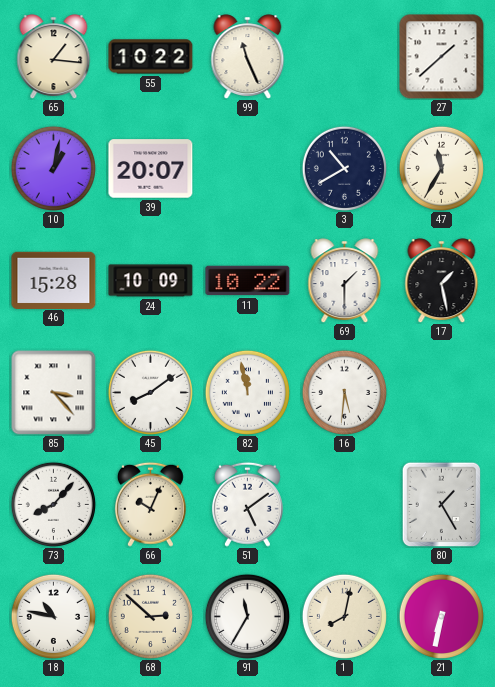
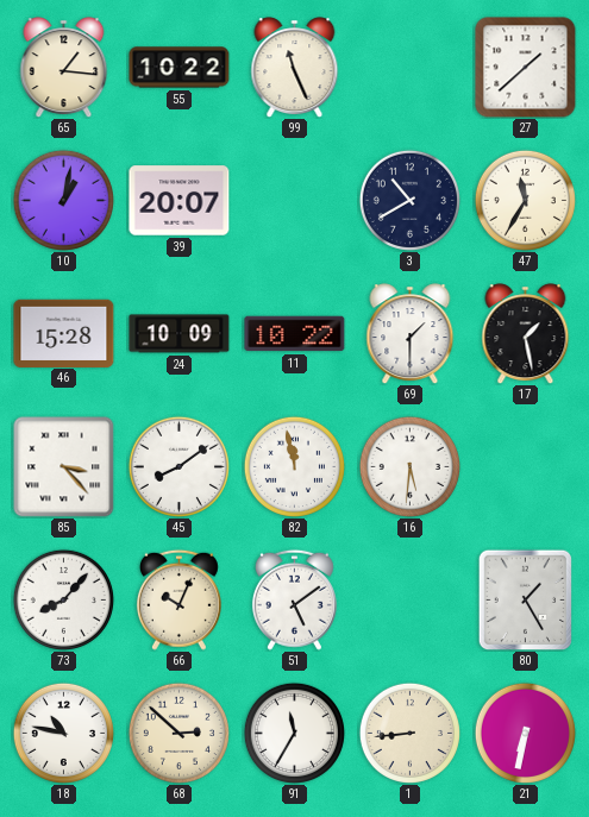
1: 8:02 -> 8:44
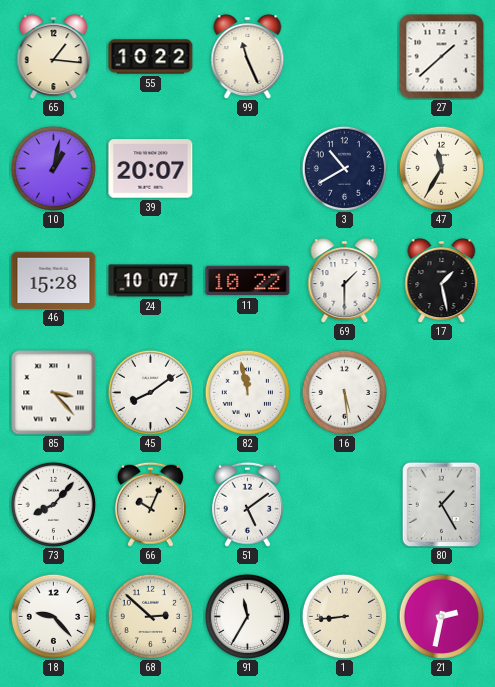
24: 10:09 -> 10:07
16: 5:31 -> 5:29
18: 10:47 -> 9:23
21: 6:32 -> 2:32
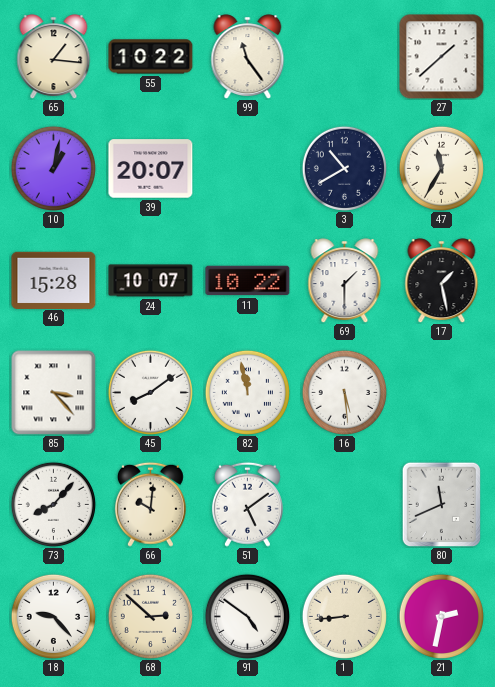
99: 11:26 -> 11:24
66: 10:04 -> 10:01
80: 1:25 -> 11:41
91: 11:35 -> 4:51
